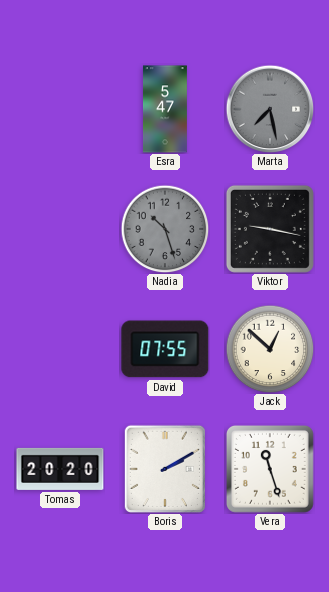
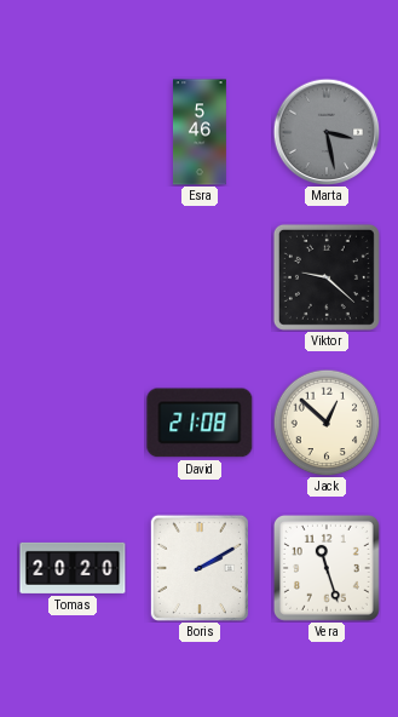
Esra: 5:47 -> 5:46
Marta: 7:28 -> 3:28
Nadia: 10:27 -> none
Viktor: 9:17 -> 9:22
David: 07:55 -> 21:08
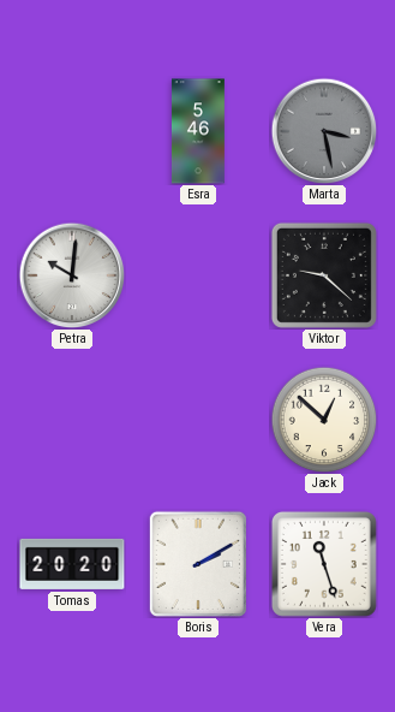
Petra: none -> 10:01
David: 21:08 -> none
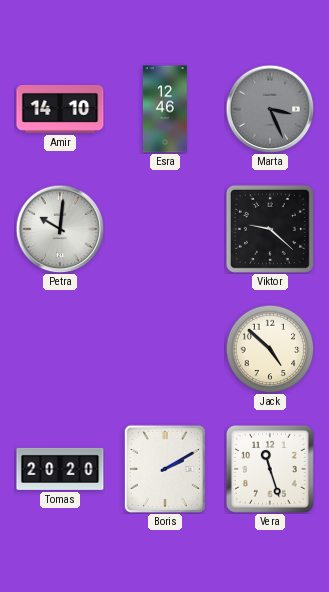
Amir: none -> 14:10
Esra: 5:46 -> 12:46
Marta: 3:28 -> 3:26
Jack: 12:52 -> 4:52
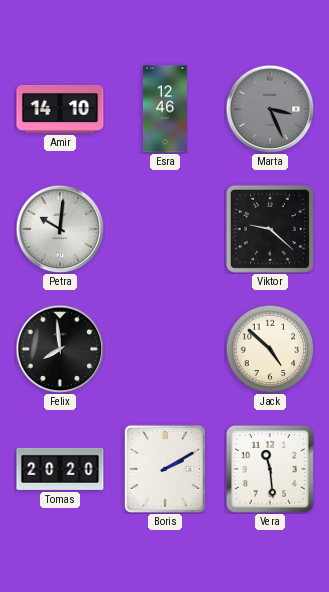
Felix: none -> 7:59
Vera: 11:27 -> 11:29
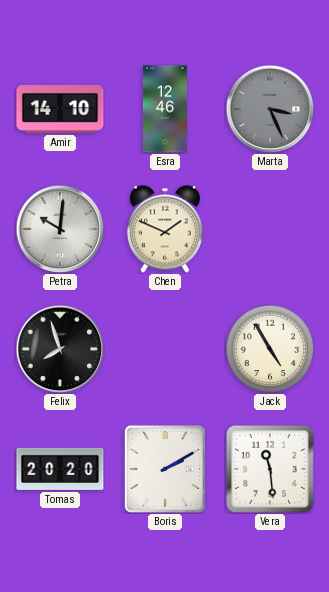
Chen: none -> 1:49
Viktor: 9:22 -> none
Felix: 7:59 -> 7:57
Jack: 4:52 -> 4:55
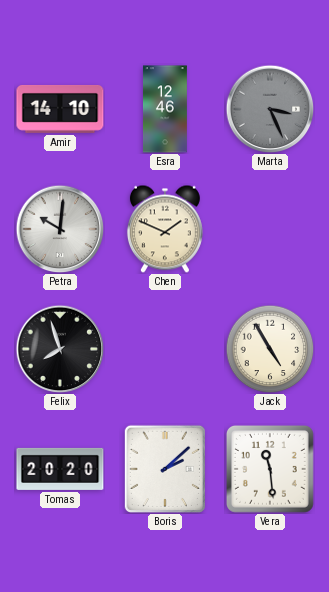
Boris: 2:10 -> 2:08
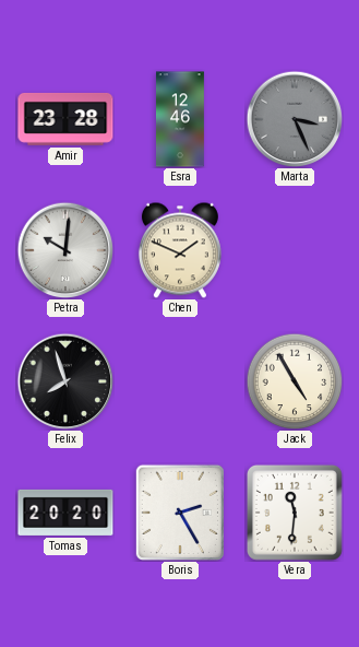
Amir: 14:10 -> 23:28
Boris: 2:08 -> 2:25
Vera: 11:29 -> 11:31
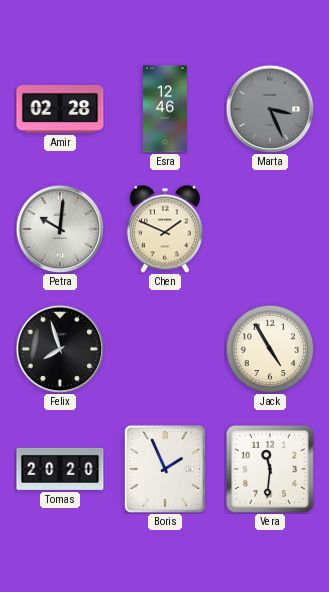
Amir: 23:28 -> 02:28
Boris: 2:25 -> 1:56
